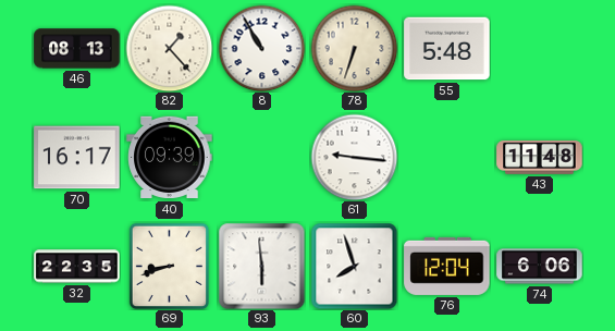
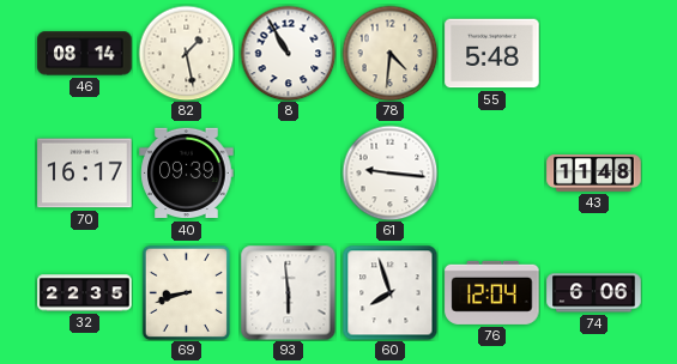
46: 08:13 -> 08:14
82: 1:23 -> 1:28
78: 6:33 -> 4:31
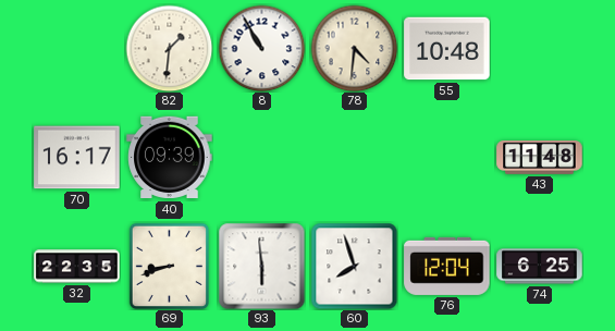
46: 08:14 -> none
82: 1:28 -> 1:31
55: 5:48 -> 10:48
61: 9:16 -> none
74: 6:06 -> 6:25
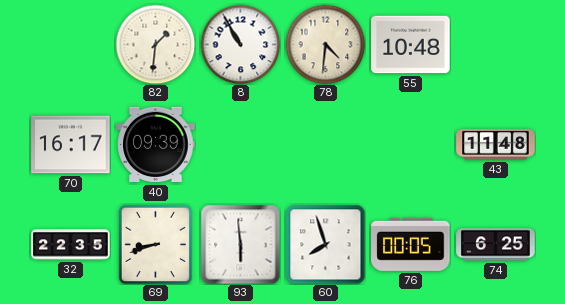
76: 12:04 -> 00:05
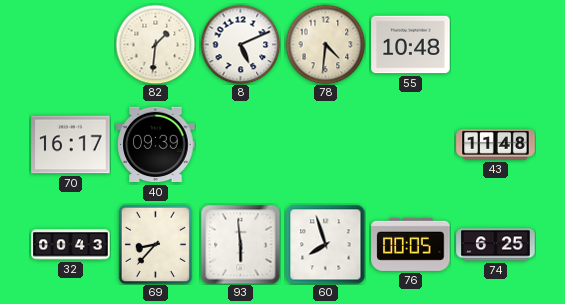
8: 10:55 -> 5:11
32: 22:35 -> 00:43
69: 8:42 -> 8:37
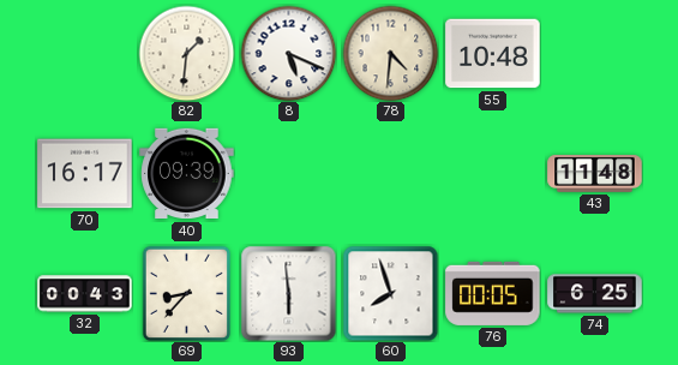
8: 5:11 -> 5:19
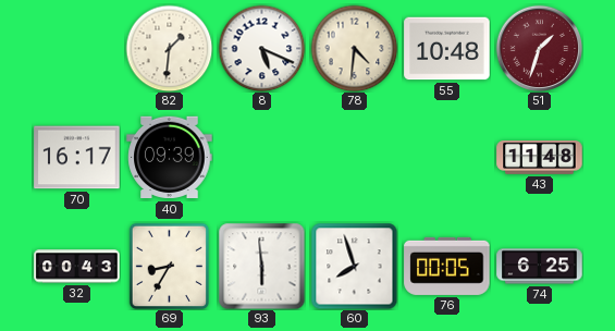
51: none -> 1:33
69: 8:37 -> 8:35
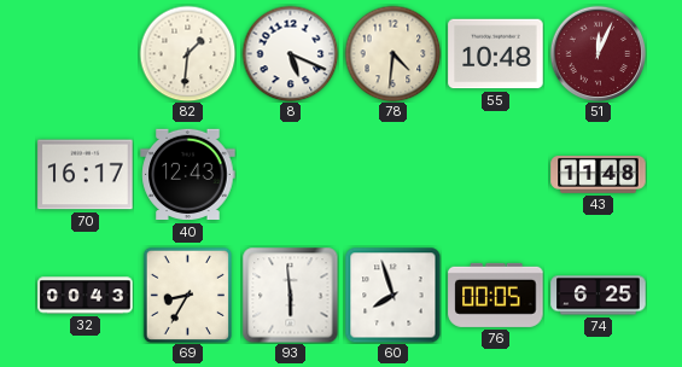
51: 1:33 -> 12:04
40: 09:39 -> 12:43
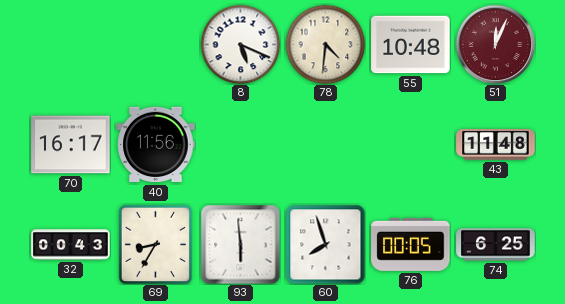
82: 1:31 -> none
40: 12:43 -> 11:56
